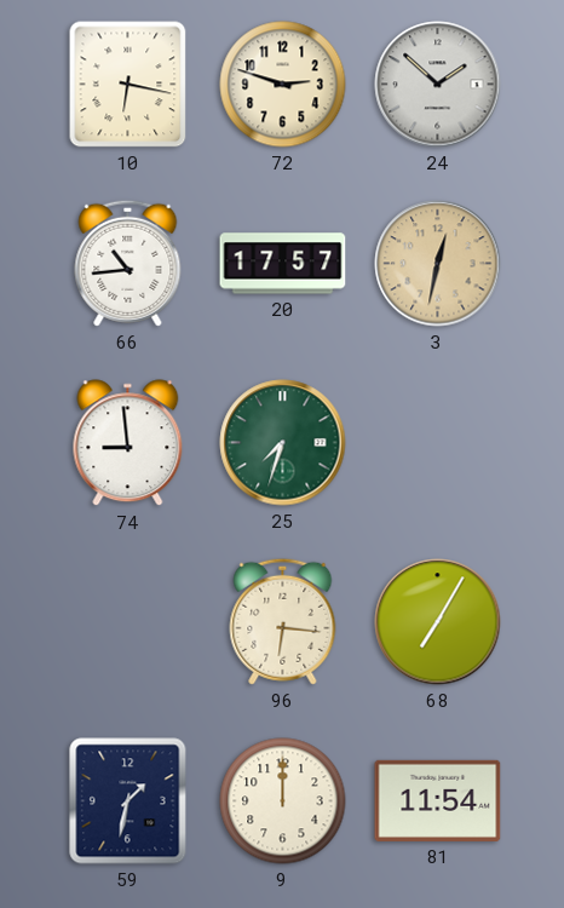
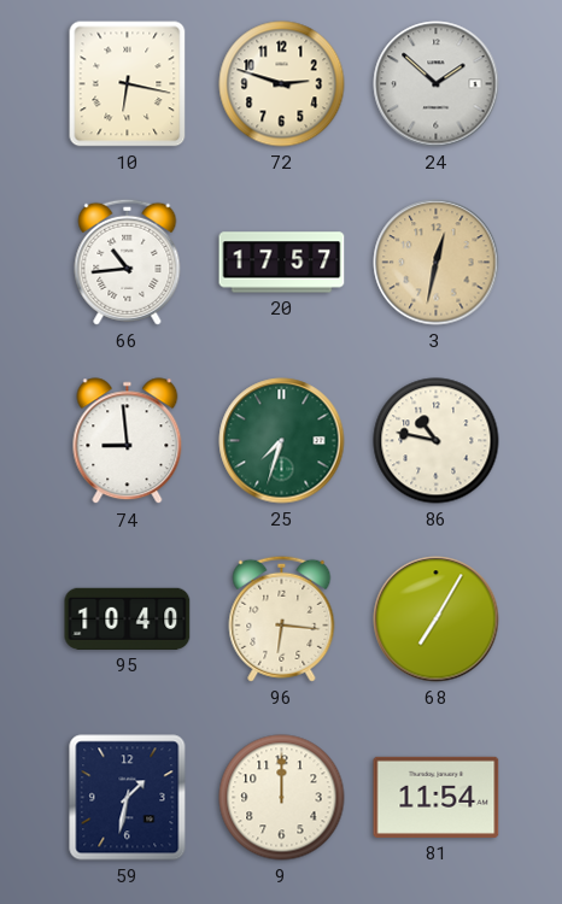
86: none -> 10:47
95: none -> 10:40
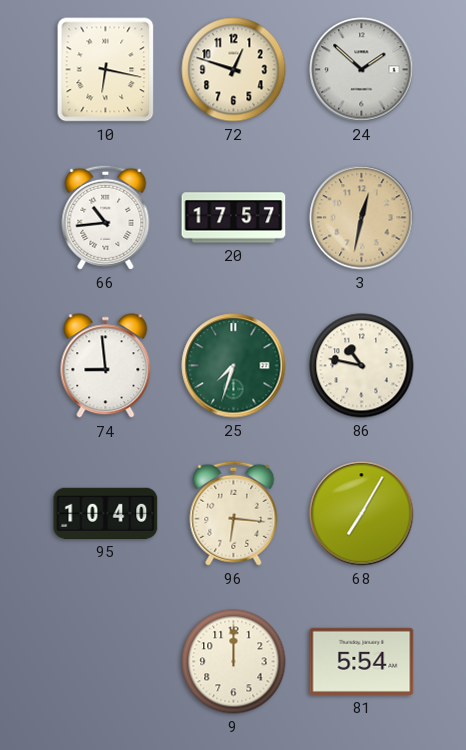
72: 2:48 -> 12:48
59: 1:32 -> none
81: 11:54 -> 5:54
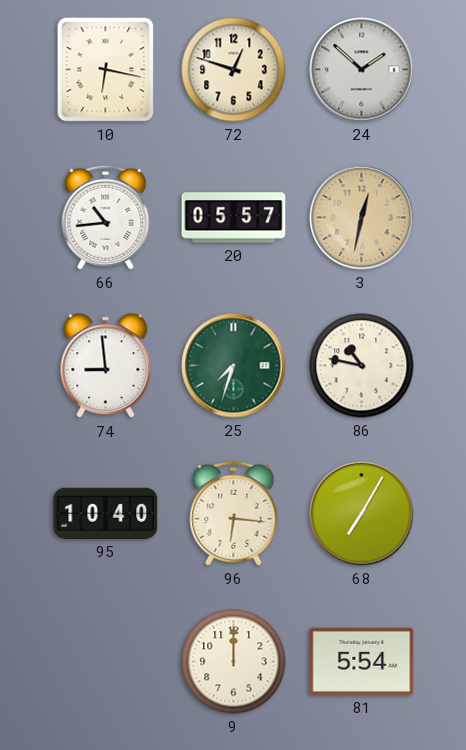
20: 17:57 -> 05:57
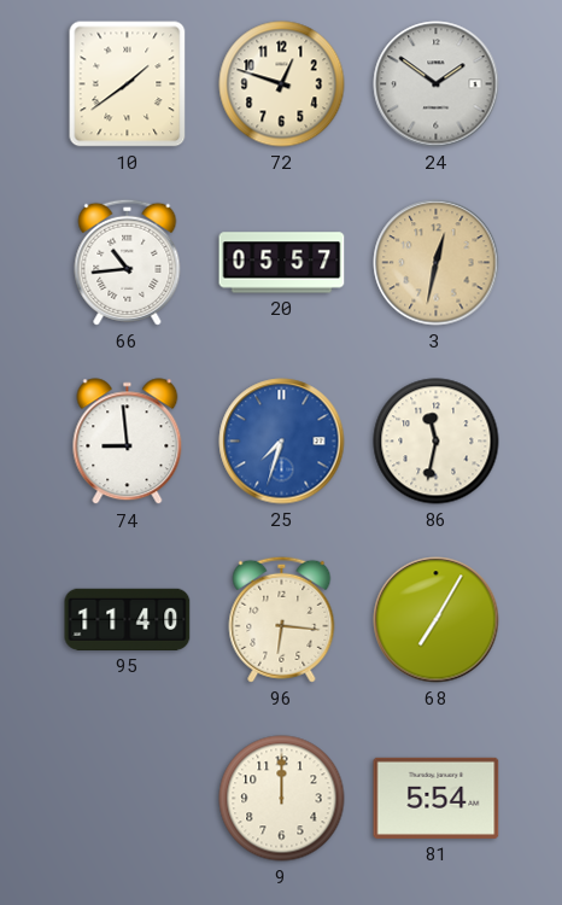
10: 6:17 -> 1:39
24: 1:52 -> 1:51
25 dial: green -> blue
86: 10:47 -> 11:32
95: 10:40 -> 11:40
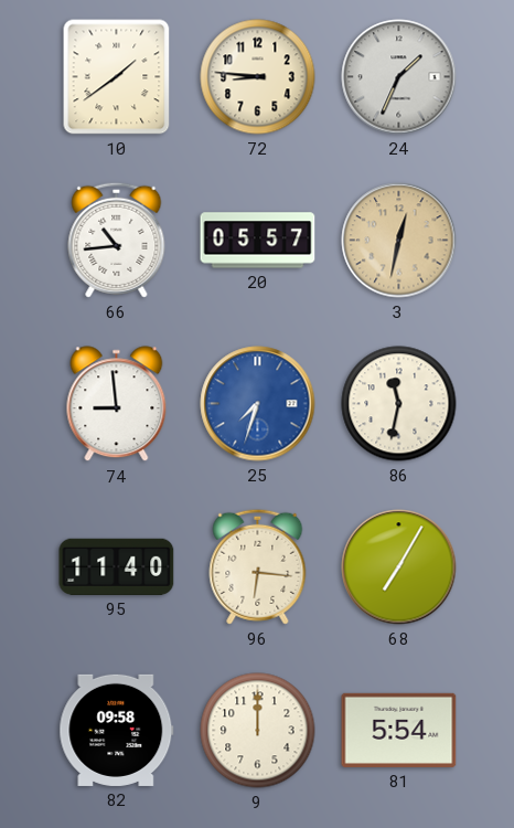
72: 12:48 -> 8:46
24: 1:51 -> 1:34
82: none -> 09:58
